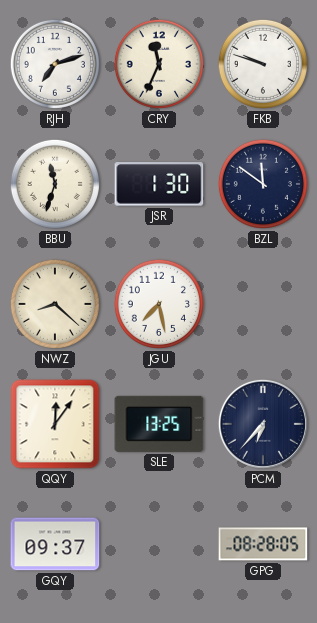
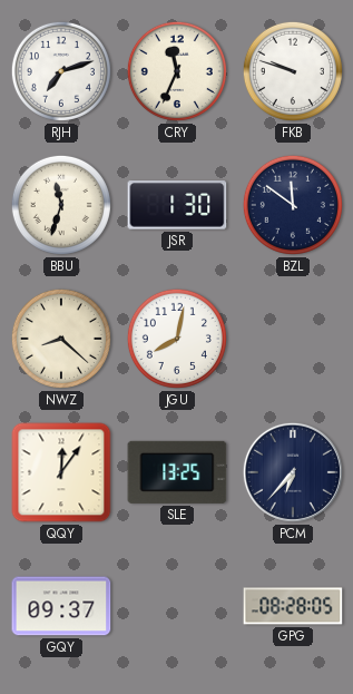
JGU: 7:28 -> 8:02
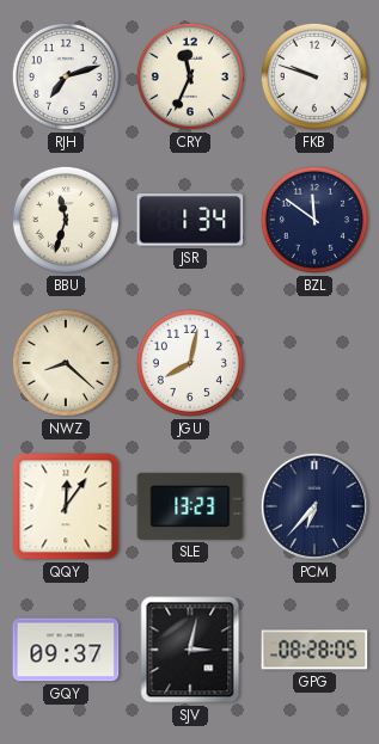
JSR: 1:30 -> 1:34
SLE: 13:25 -> 13:23
SJV: none -> 3:02
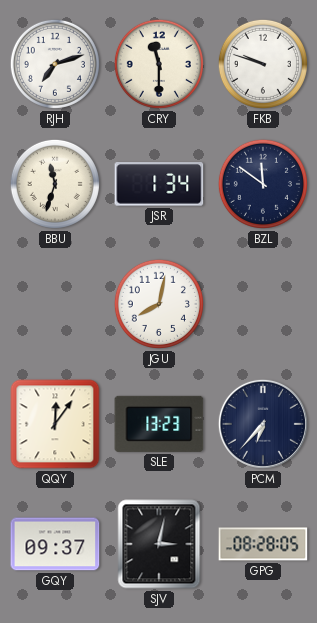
CRY: 11:34 -> 11:30
NWZ: 8:22 -> none
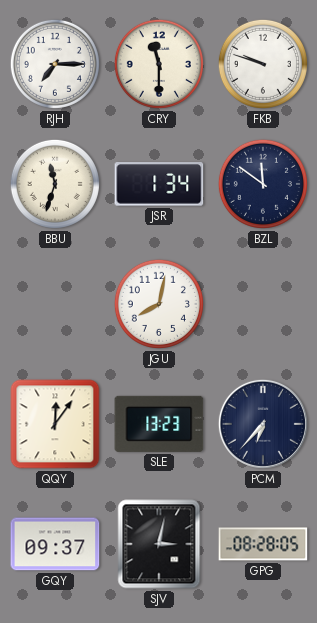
RJH: 7:12 -> 7:15
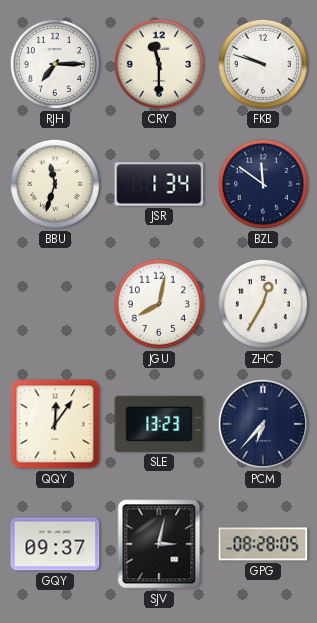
ZHC: none -> 12:35
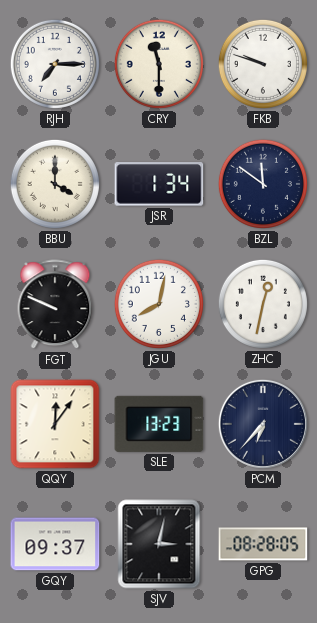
BBU: 11:33 -> 4:00
FGT: none -> 9:49
ZHC: 12:35 -> 12:32
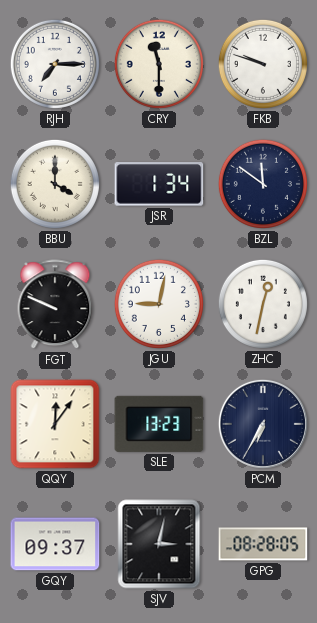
JGU: 8:02 -> 9:02
PCM: 6:37 -> 6:35
